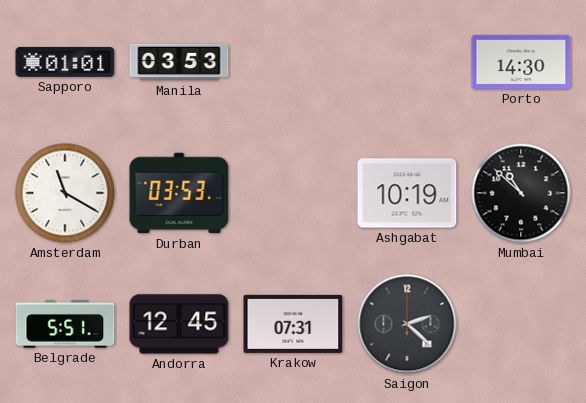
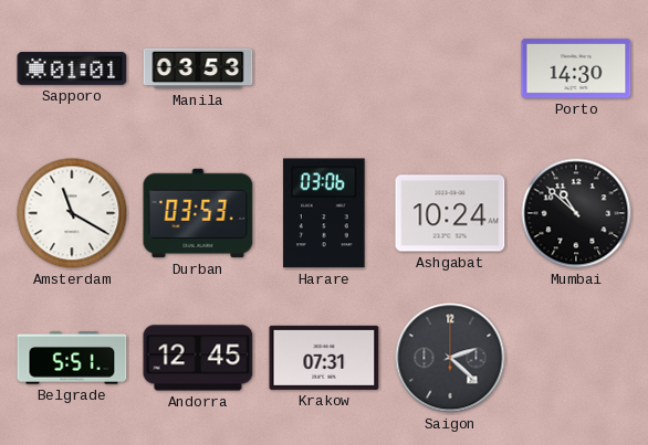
Harare: none -> 03:06
Ashgabat: 10:19 -> 10:24
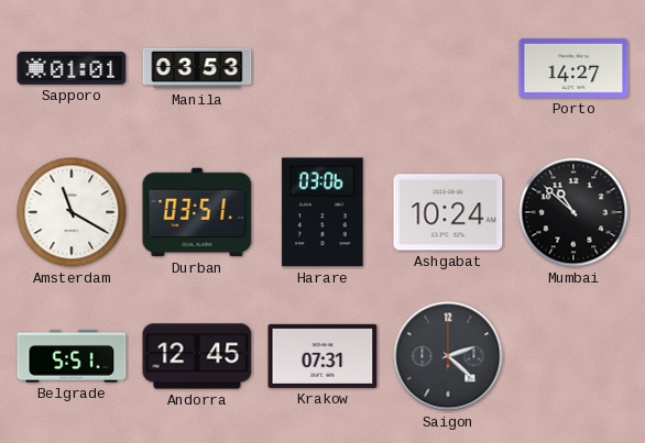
Porto: 14:30 -> 14:27
Durban: 03:53 -> 03:51
